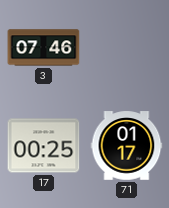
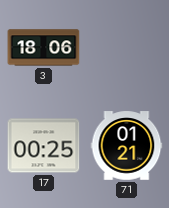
3: 07:46 -> 18:06
71: 01:17 -> 01:21
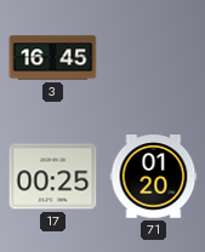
3: 18:06 -> 16:45
71: 01:21 -> 01:20
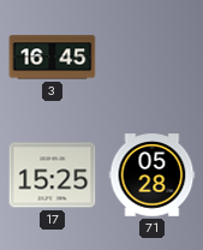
17: 00:25 -> 15:25
71: 01:20 -> 05:28
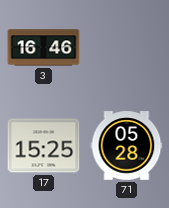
3: 16:45 -> 16:46
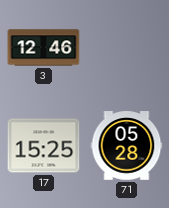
3: 16:46 -> 12:46
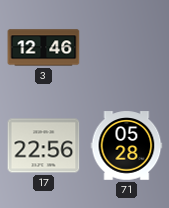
17: 15:25 -> 22:56
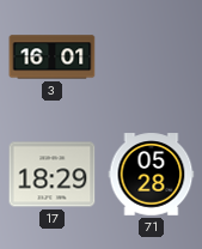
3: 12:46 -> 16:01
17: 22:56 -> 18:29
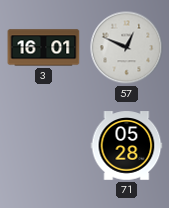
57: none -> 12:49
17: 18:29 -> none
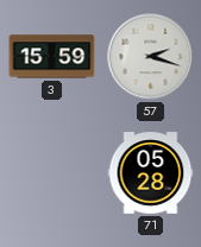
3: 16:01 -> 15:59
57: 12:49 -> 2:18
